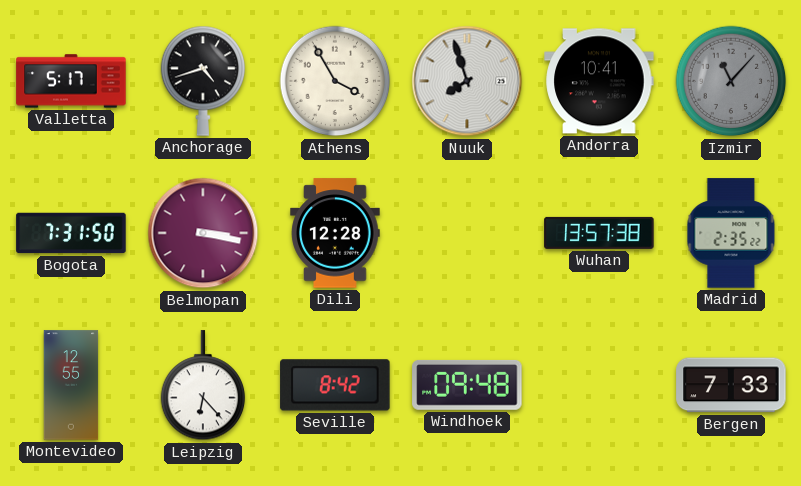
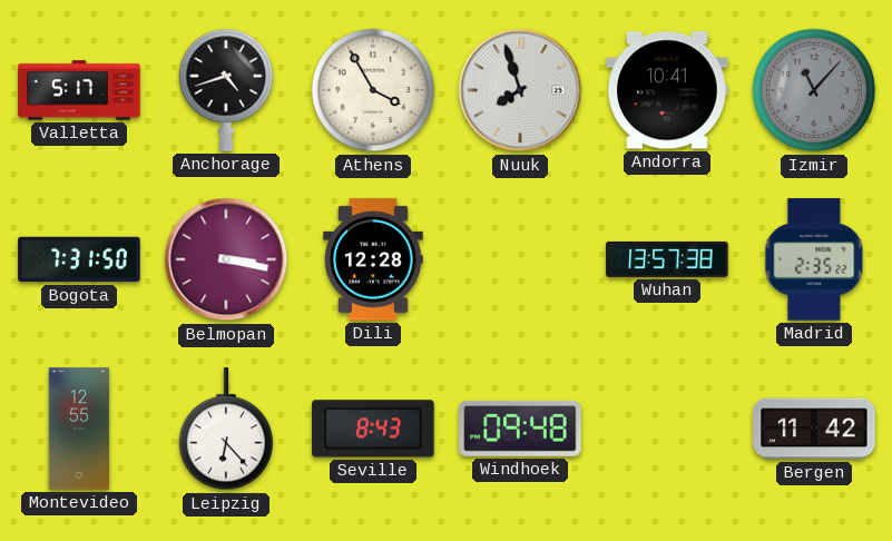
Seville: 8:42 -> 8:43
Bergen: 7:33 -> 11:42
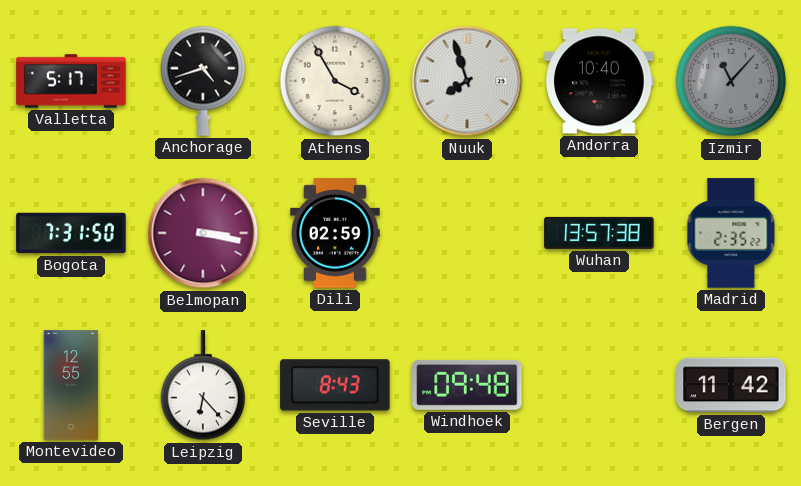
Andorra: 10:41 -> 10:40
Dili: 12:28 -> 02:59
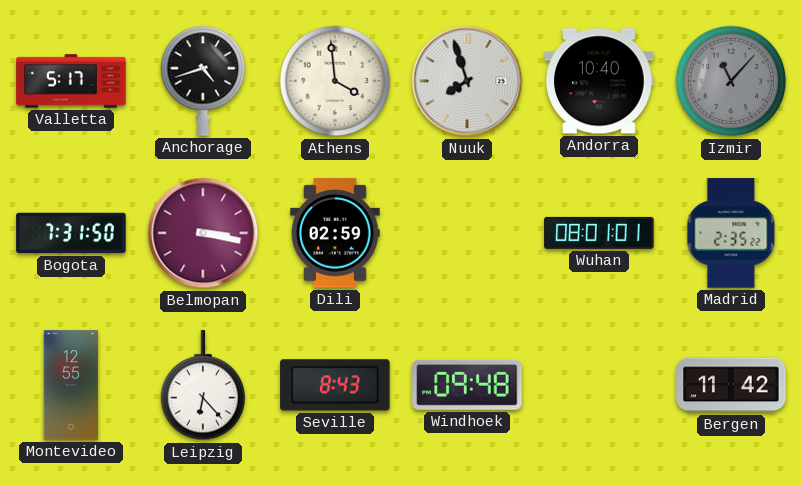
Athens: 3:55 -> 3:59
Wuhan: 13:57 -> 08:01
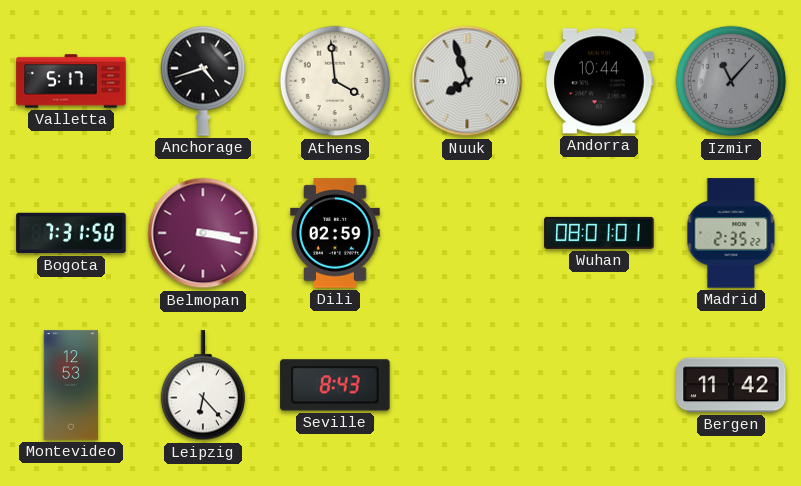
Andorra: 10:40 -> 10:44
Montevideo: 12:55 -> 12:53
Windhoek: 09:48 -> none
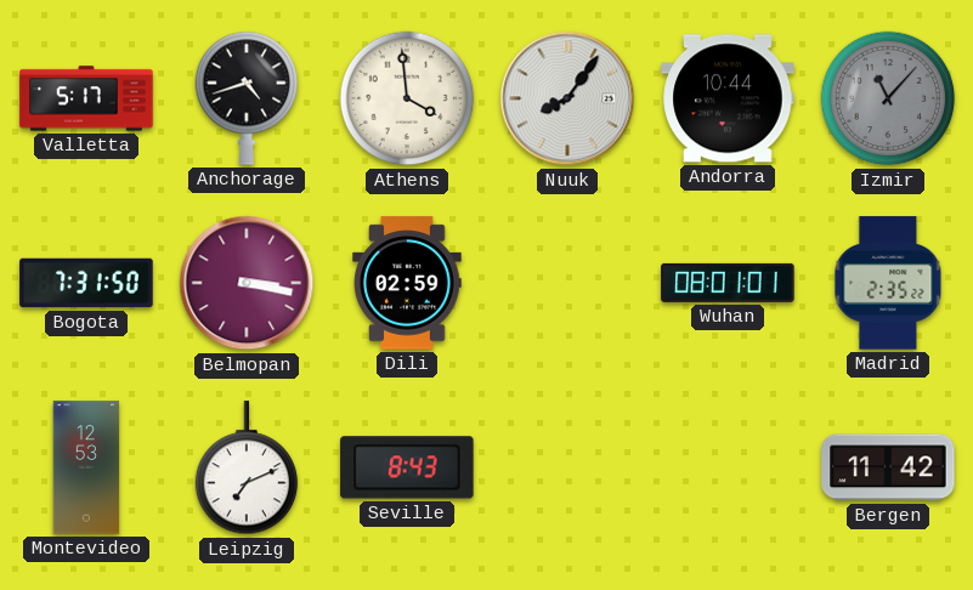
Nuuk: 7:57 -> 8:06
Leipzig: 6:23 -> 7:11
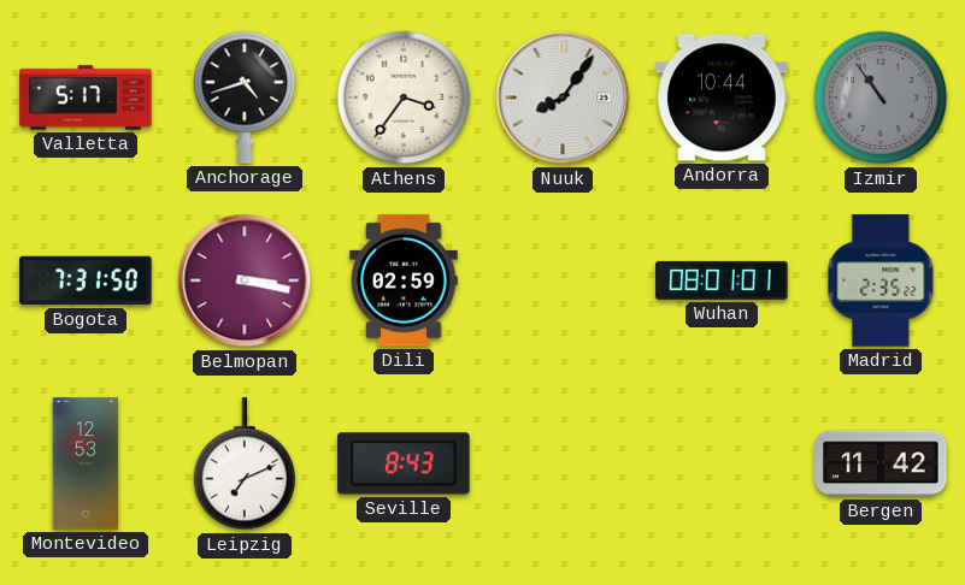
Athens: 3:59 -> 3:36
Izmir: 11:07 -> 10:54
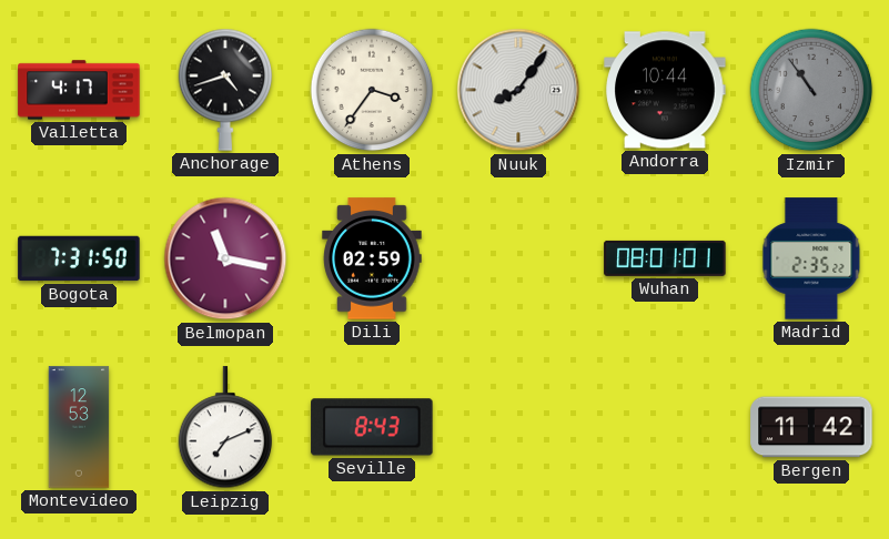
Valletta: 5:17 -> 4:17
Belmopan: 3:17 -> 11:17
